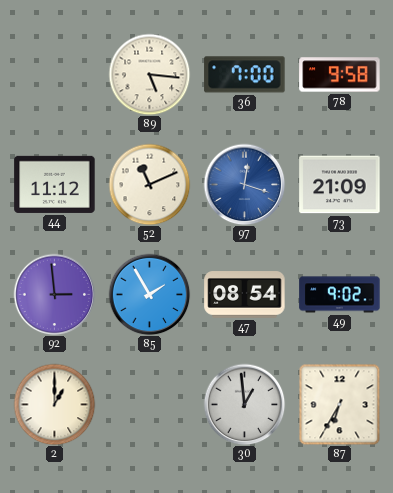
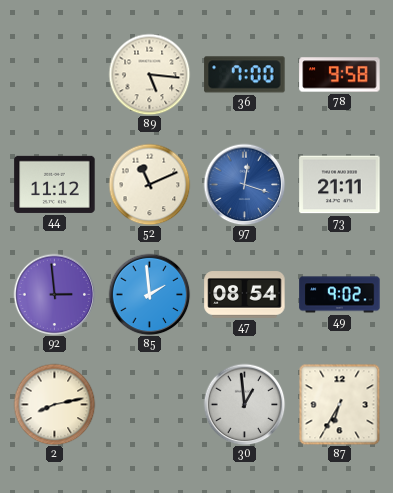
73: 21:09 -> 21:11
85: 1:55 -> 1:59
2: 1:00 -> 8:13
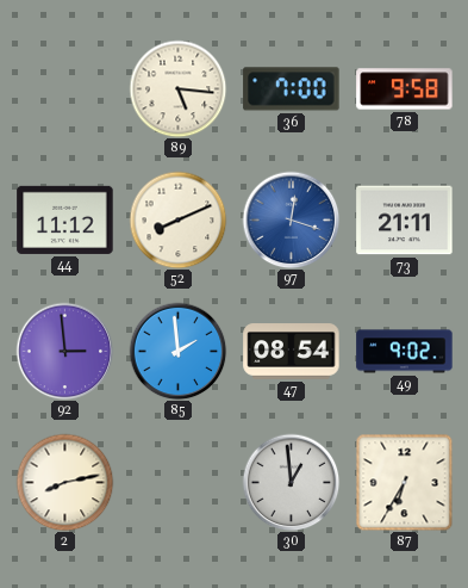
52: 11:11 -> 8:11
